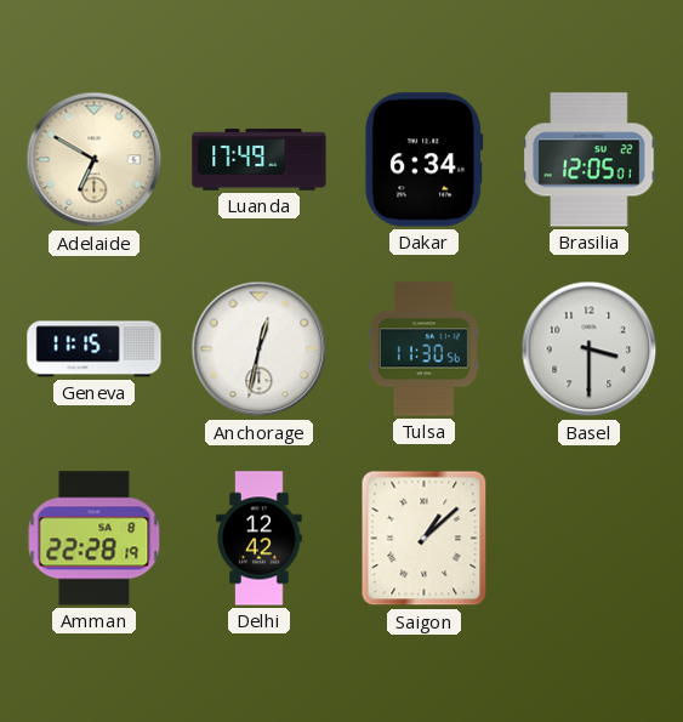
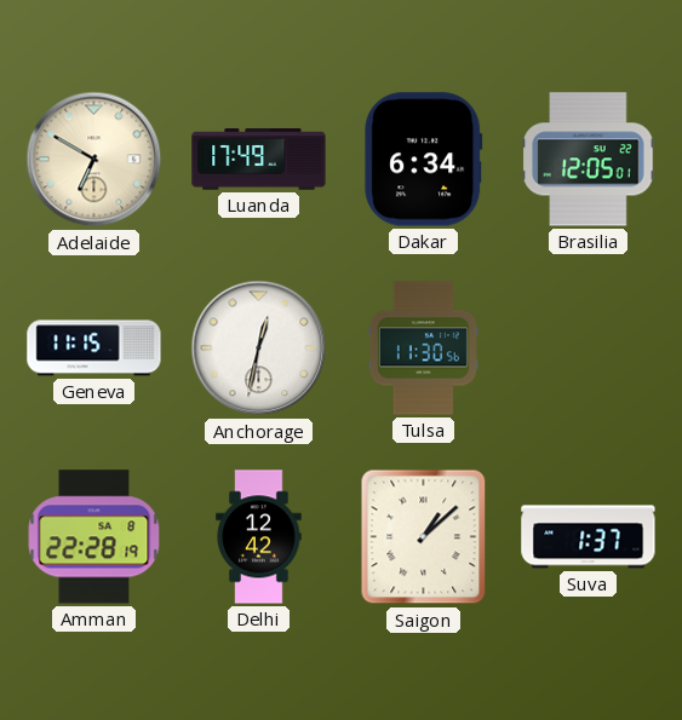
Basel: 3:30 -> none
Suva: none -> 1:37
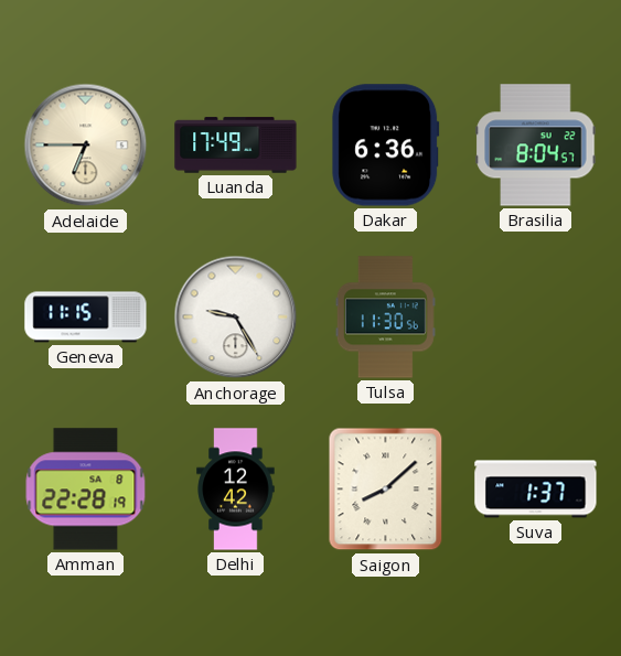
Adelaide: 6:50 -> 6:45
Dakar: 6:34 -> 6:36
Brasilia: 12:05 -> 8:04
Anchorage: 12:32 -> 9:25
Saigon: 1:08 -> 8:08
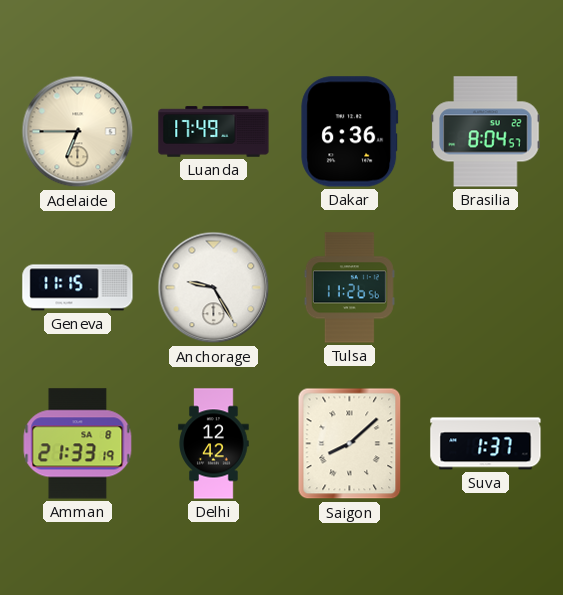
Tulsa: 11:30 -> 11:26
Amman: 22:28 -> 21:33
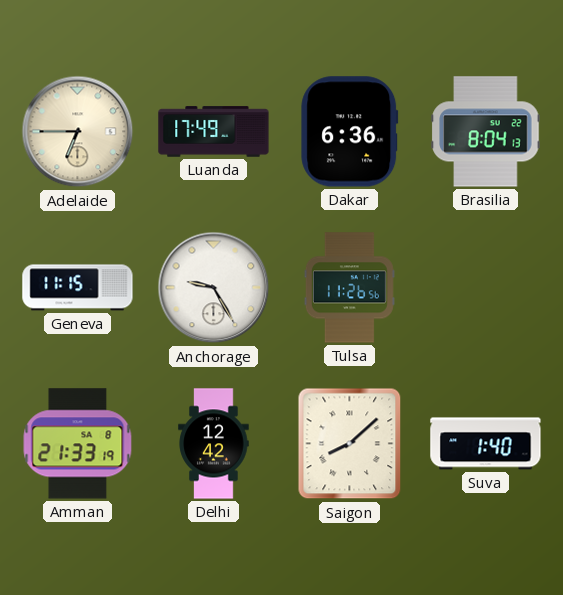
Brasilia: 8:04:57 -> 8:04:13
Suva: 1:37 -> 1:40
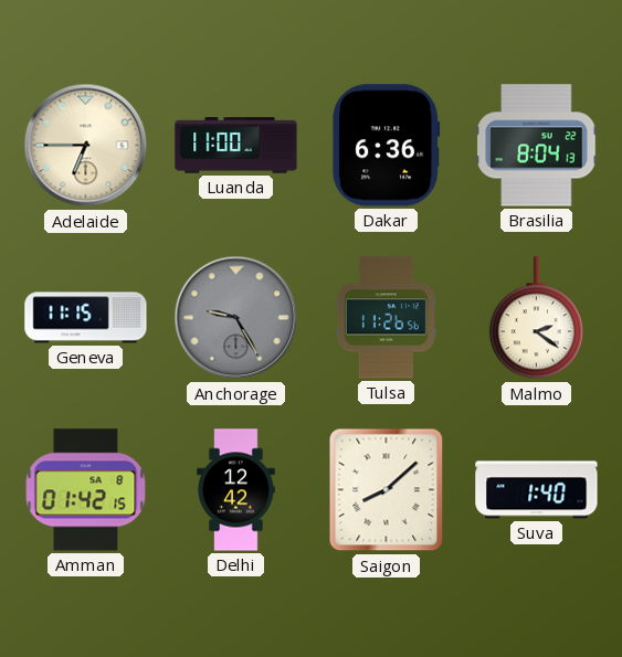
Luanda: 17:49 -> 11:00
Anchorage dial: white -> grey
Malmo: none -> 2:21
Amman: 21:33 -> 01:42
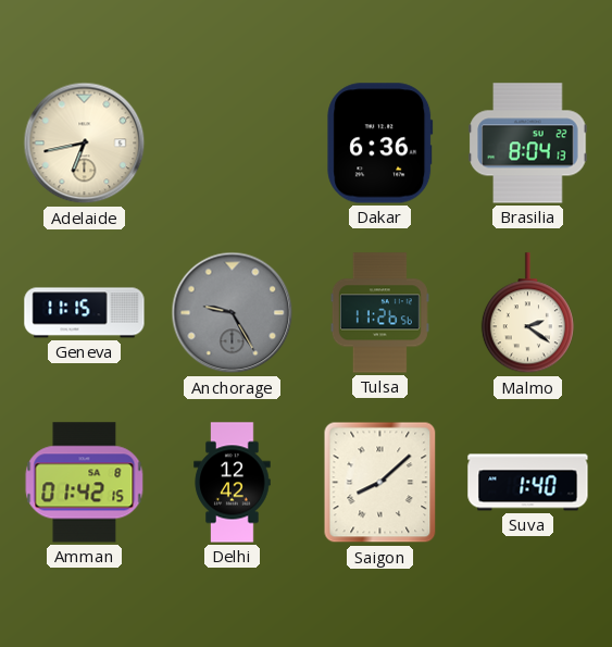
Adelaide: 6:45 -> 6:43
Luanda: 11:00 -> none
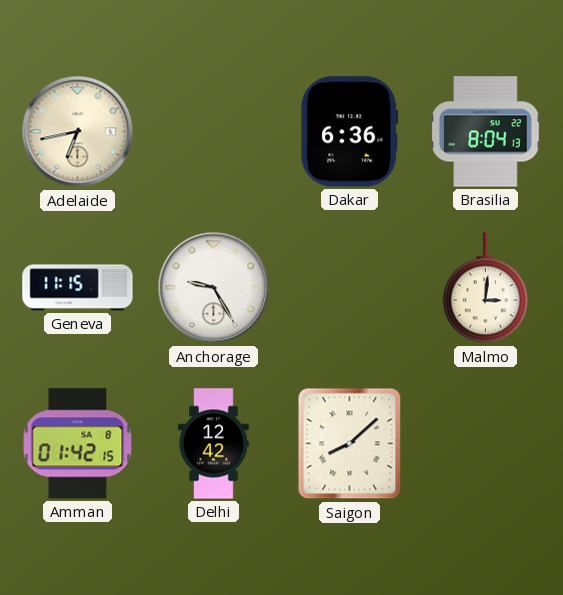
Anchorage dial: grey -> white
Tulsa: 11:26 -> none
Malmo: 2:21 -> 3:01
Suva: 1:40 -> none
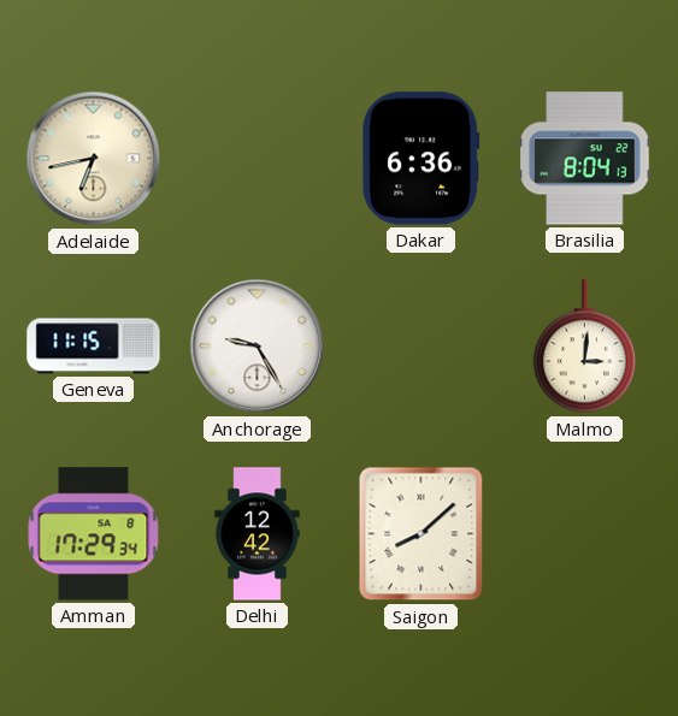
Amman: 01:42 -> 17:29
